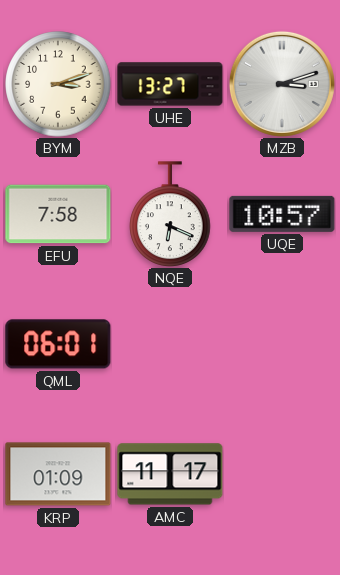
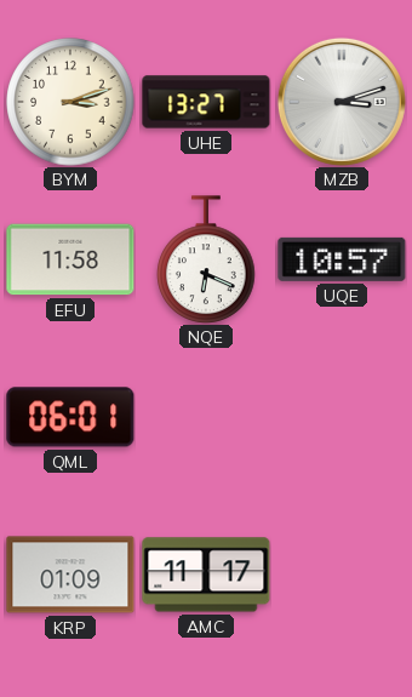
EFU: 7:58 -> 11:58
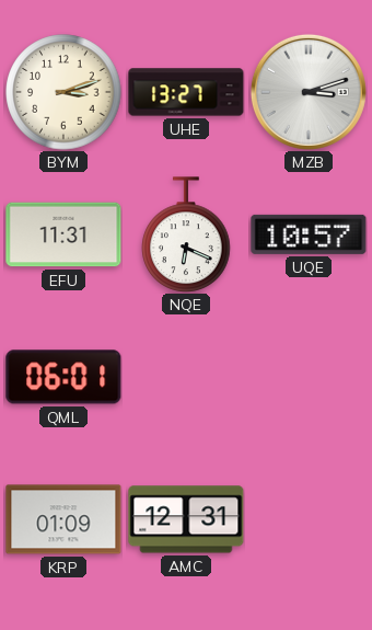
EFU: 11:58 -> 11:31
AMC: 11:17 -> 12:31
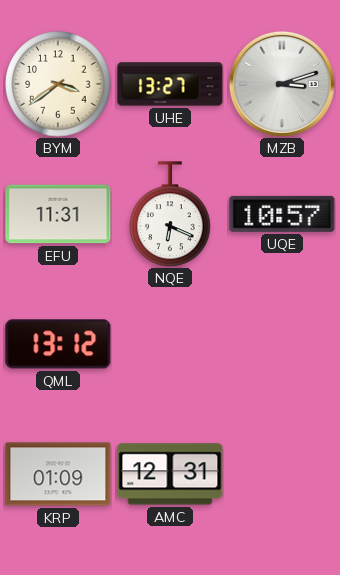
BYM: 3:12 -> 3:39
QML: 06:01 -> 13:12
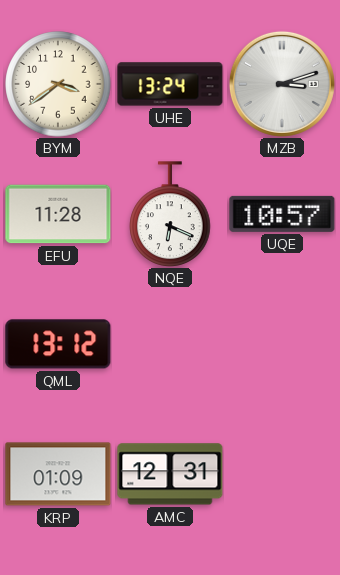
UHE: 13:27 -> 13:24
EFU: 11:31 -> 11:28
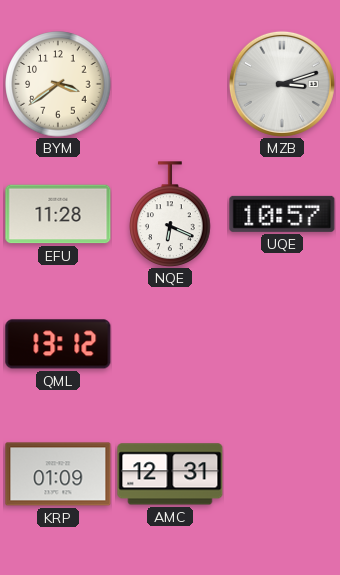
UHE: 13:24 -> none
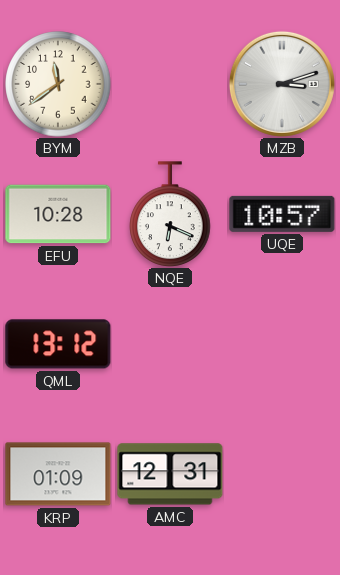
BYM: 3:39 -> 11:39
EFU: 11:28 -> 10:28
